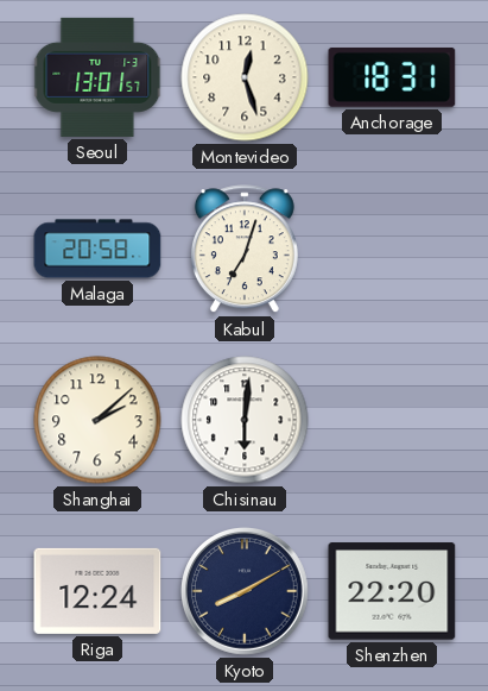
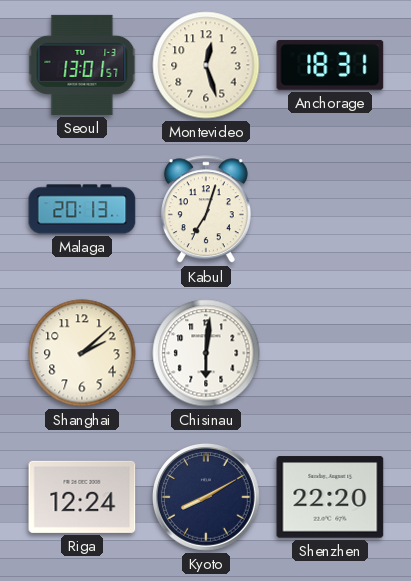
Malaga: 20:58 -> 20:13
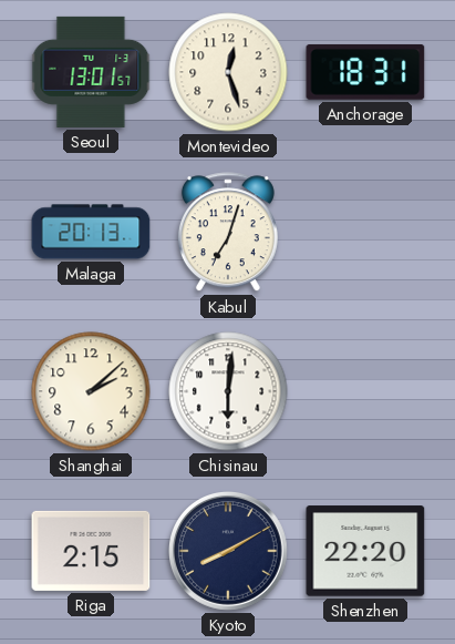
Riga: 12:24 -> 2:15
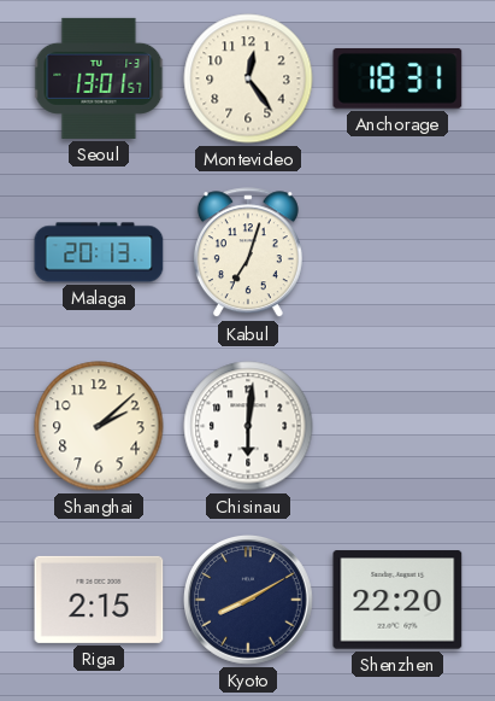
Montevideo: 12:27 -> 12:24
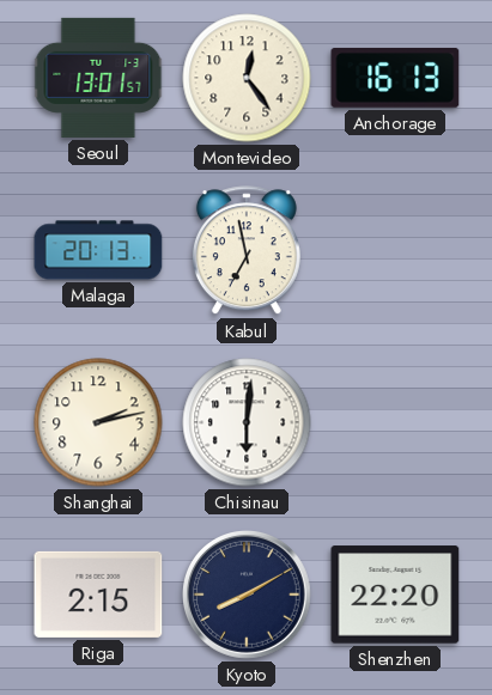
Anchorage: 18:31 -> 16:13
Kabul: 7:03 -> 6:58
Shanghai: 2:08 -> 2:13
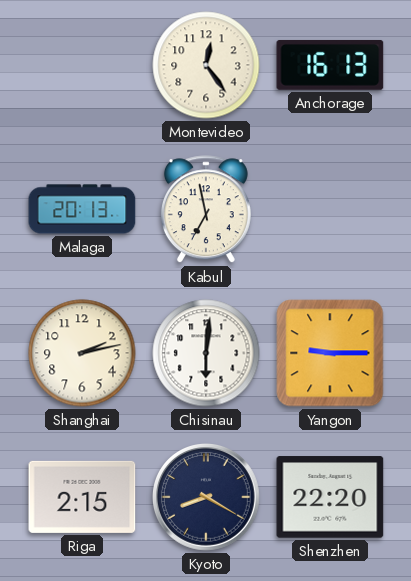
Seoul: 13:01 -> none
Yangon: none -> 9:15
Kyoto: 8:10 -> 8:20
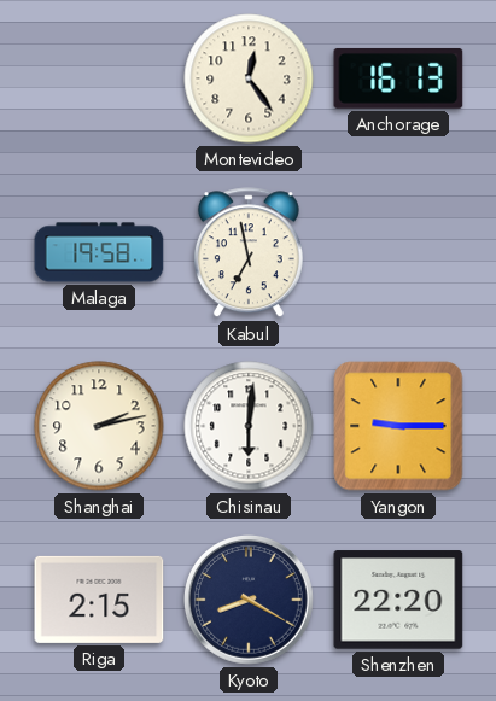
Malaga: 20:13 -> 19:58
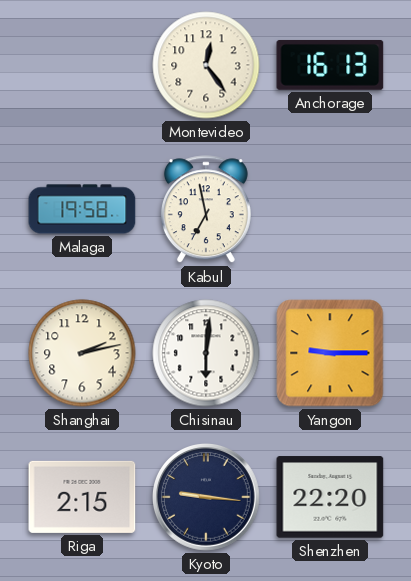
Kyoto: 8:20 -> 9:16
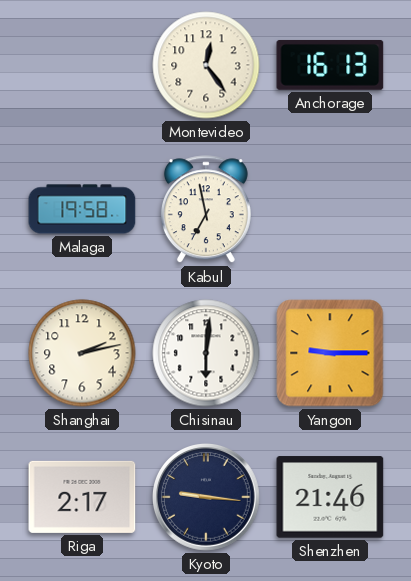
Riga: 2:15 -> 2:17
Shenzhen: 22:20 -> 21:46
